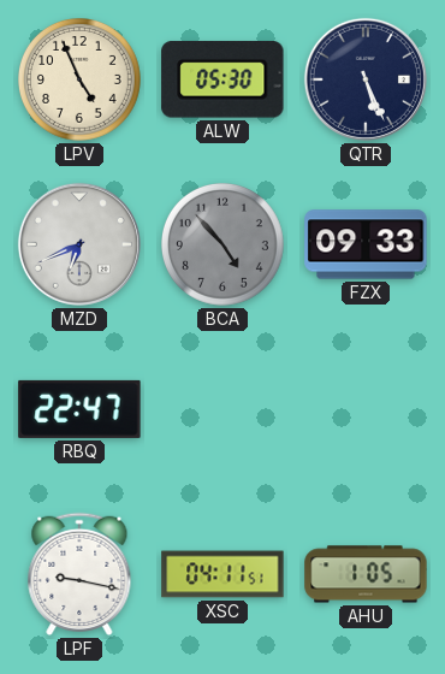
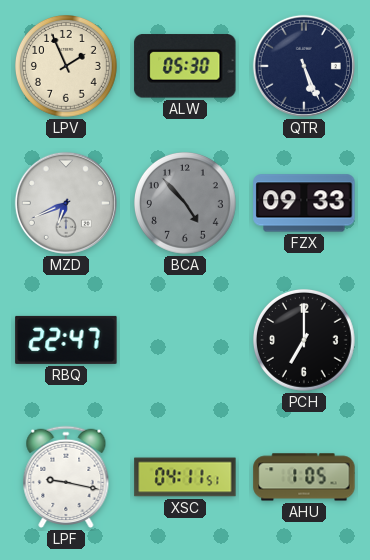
LPV: 4:56 -> 1:56
PCH: none -> 7:00
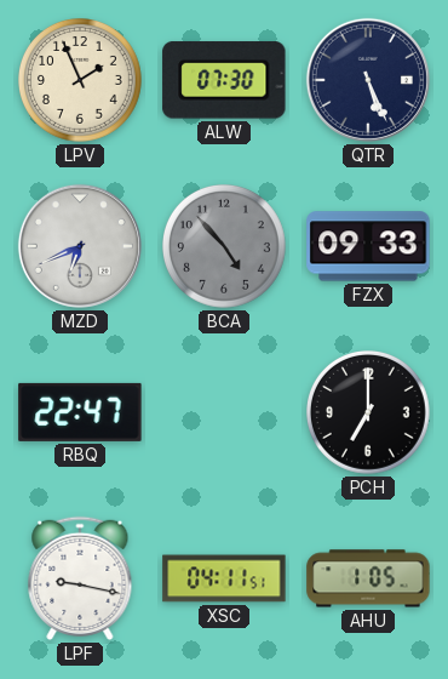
ALW: 05:30 -> 07:30
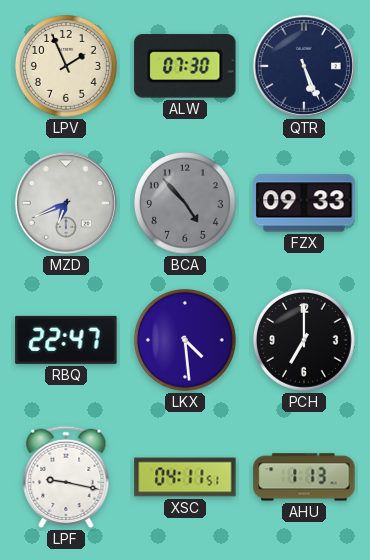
LKX: none -> 4:29
AHU: 1:05 -> 1:13
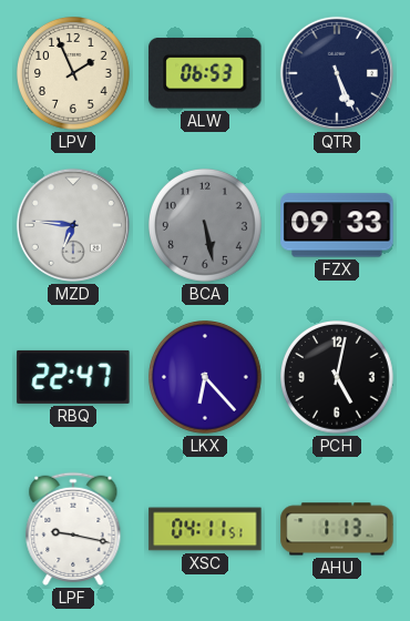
ALW: 07:30 -> 06:53
MZD: 6:41 -> 6:46
BCA: 4:53 -> 5:28
LKX: 4:29 -> 6:23
PCH: 7:00 -> 5:02
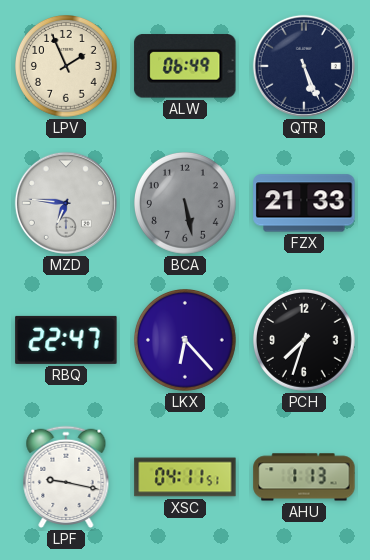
ALW: 06:53 -> 06:49
FZX: 09:33 -> 21:33
PCH: 5:02 -> 7:33
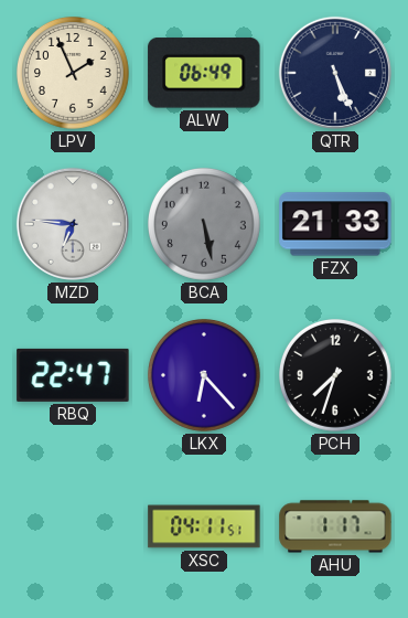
LPF: 9:17 -> none
AHU: 1:13 -> 1:17
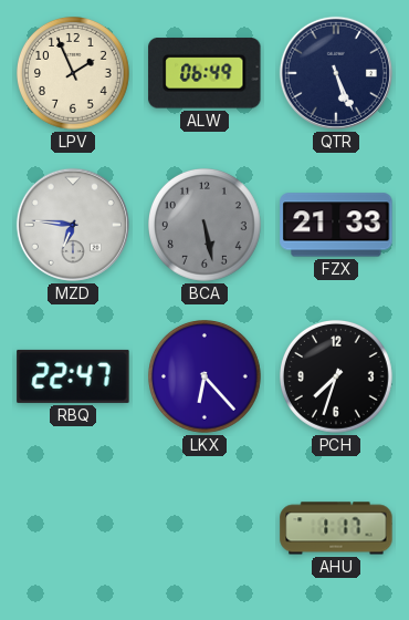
XSC: 04:11 -> none
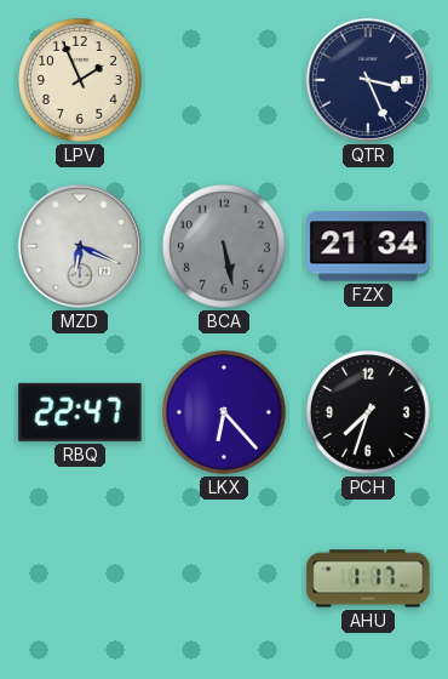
ALW: 06:49 -> none
QTR: 5:26 -> 3:26
MZD: 6:46 -> 6:19
FZX: 21:33 -> 21:34
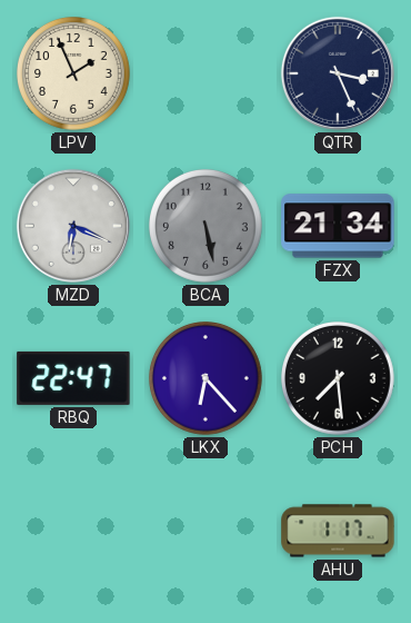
PCH: 7:33 -> 7:29
